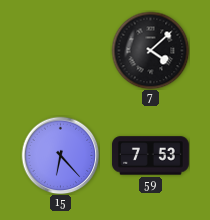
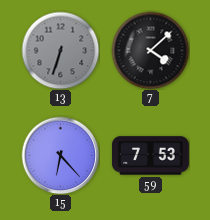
13: none -> 6:33
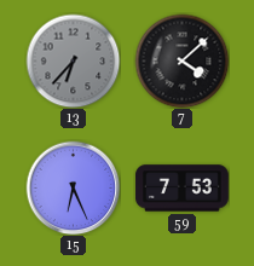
13: 6:33 -> 6:37
15: 6:23 -> 6:26
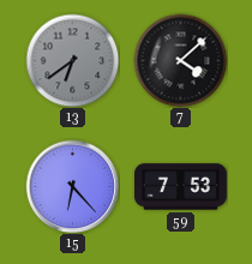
13: 6:37 -> 6:39
15: 6:26 -> 6:23
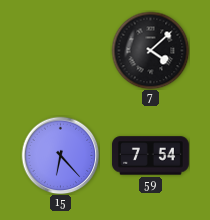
13: 6:39 -> none
59: 7:53 -> 7:54
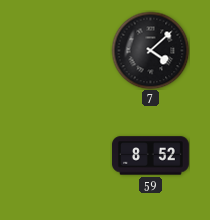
15: 6:23 -> none
59: 7:54 -> 8:52
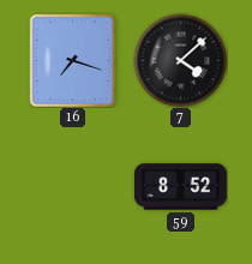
16: none -> 7:18
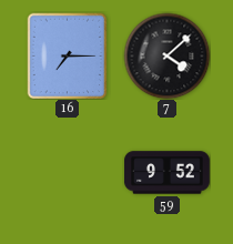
16: 7:18 -> 7:15
59: 8:52 -> 9:52
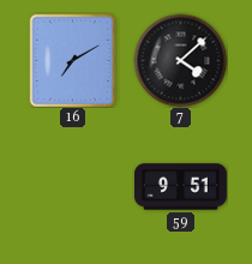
16: 7:15 -> 7:10
59: 9:52 -> 9:51
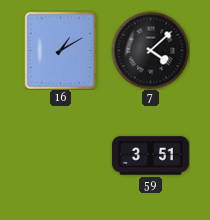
16: 7:10 -> 1:10
59: 9:51 -> 3:51
